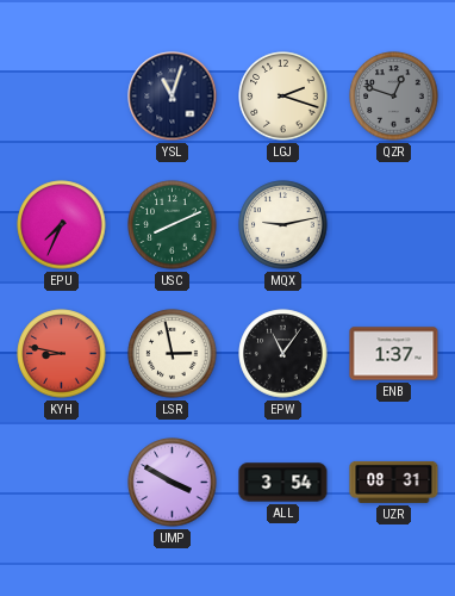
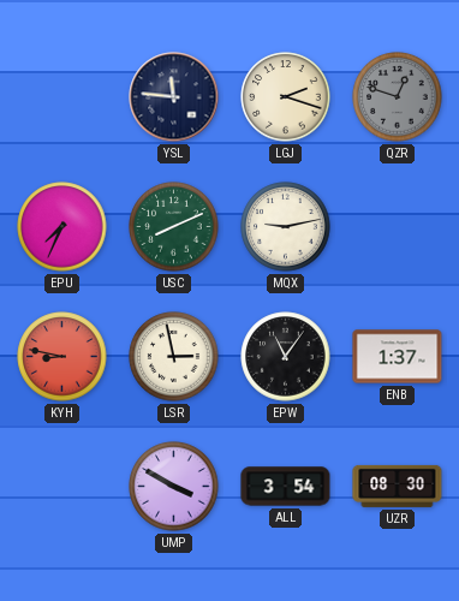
YSL: 11:03 -> 11:46
UZR: 08:31 -> 08:30
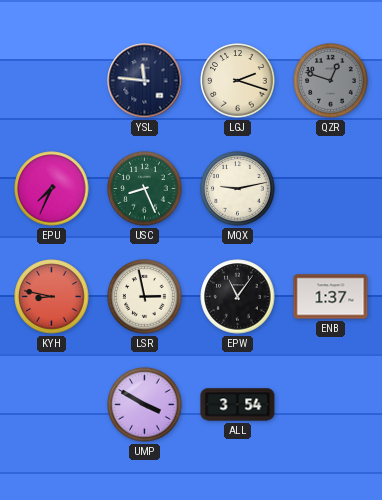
USC: 8:11 -> 8:26
UZR: 08:30 -> none
